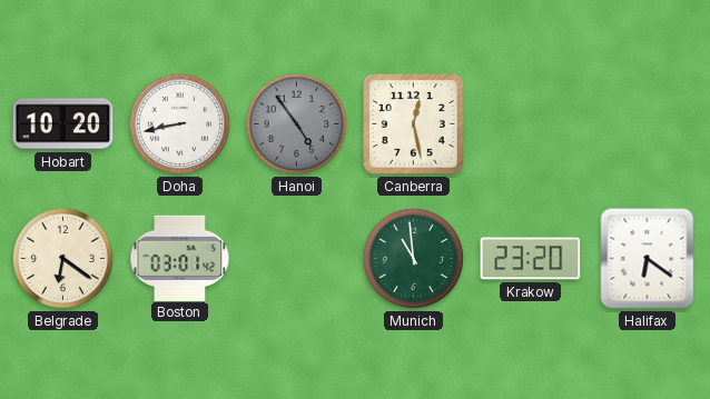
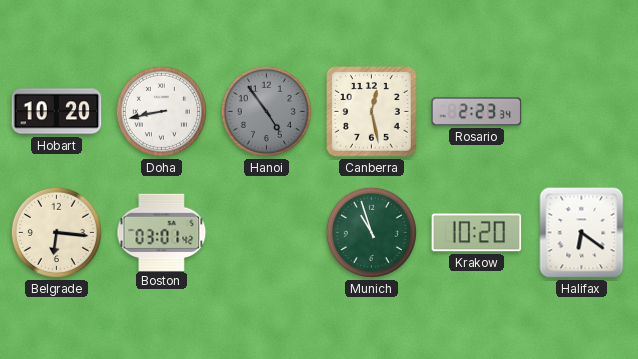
Rosario: none -> 2:23
Belgrade: 6:21 -> 6:16
Munich: 10:59 -> 10:57
Krakow: 23:20 -> 10:20
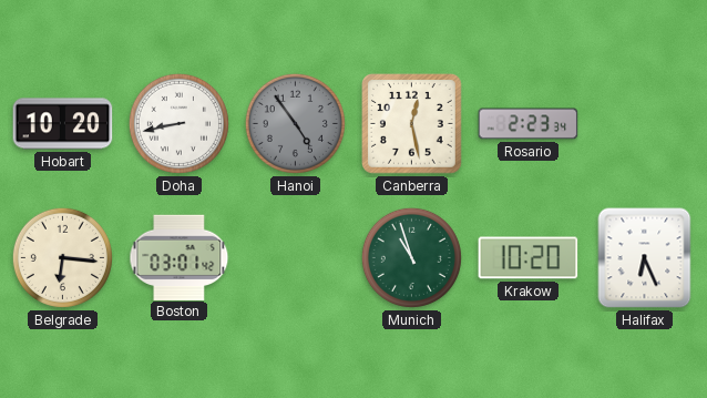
Halifax: 6:21 -> 6:26
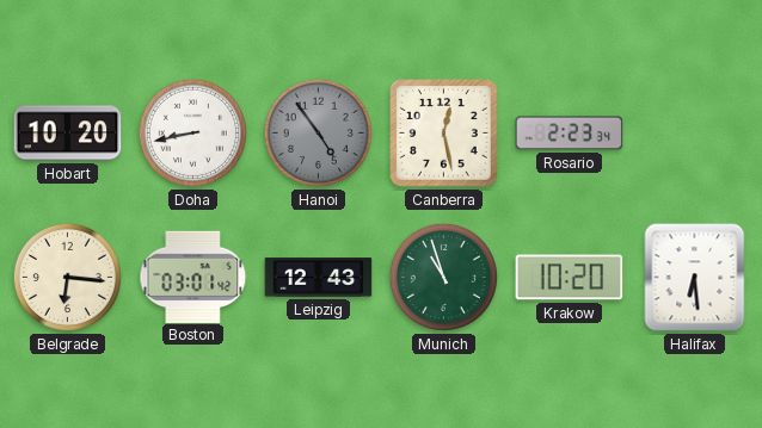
Leipzig: none -> 12:43
Halifax: 6:26 -> 6:29
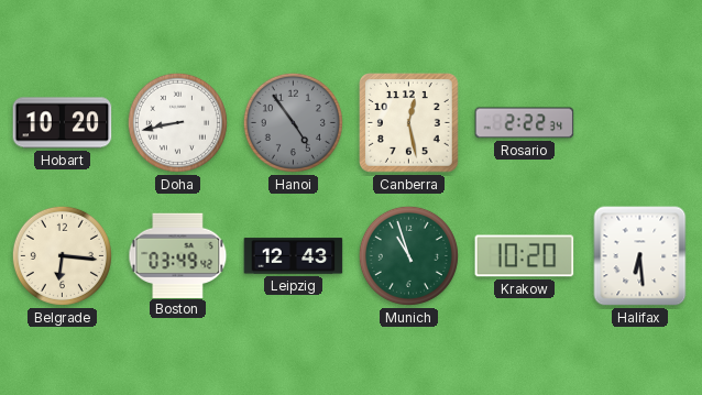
Rosario: 2:23 -> 2:22
Boston: 03:01 -> 03:49
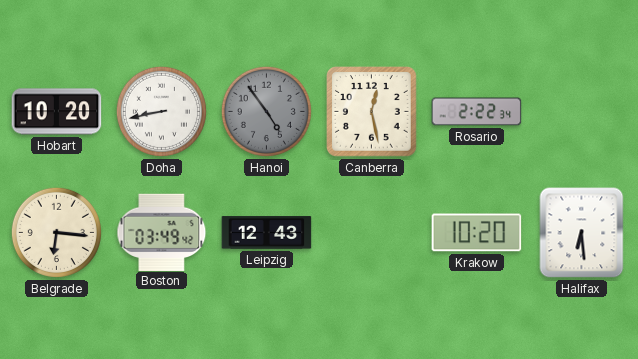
Munich: 10:57 -> none
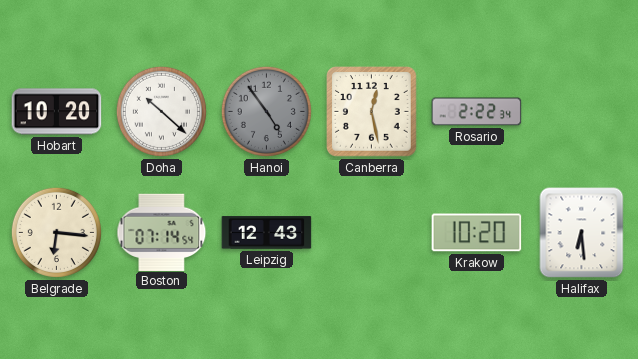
Doha: 8:43 -> 10:22
Boston: 03:49 -> 07:14
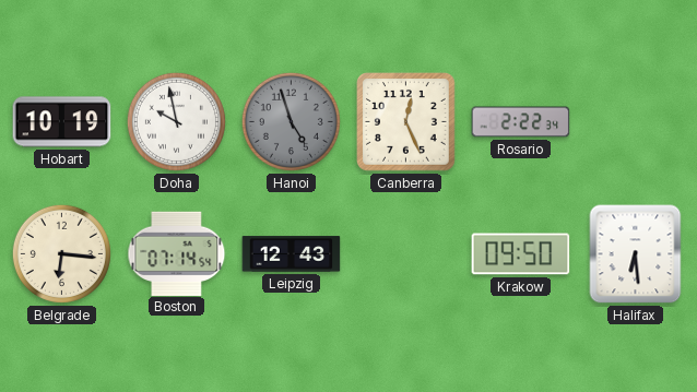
Hobart: 10:20 -> 10:19
Doha: 10:22 -> 9:58
Hanoi: 4:54 -> 4:57
Canberra: 12:28 -> 12:26
Krakow: 10:20 -> 09:50
